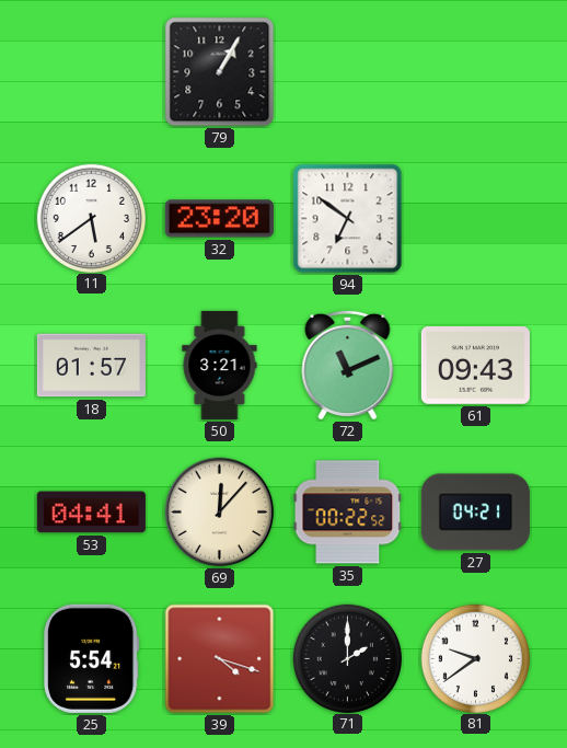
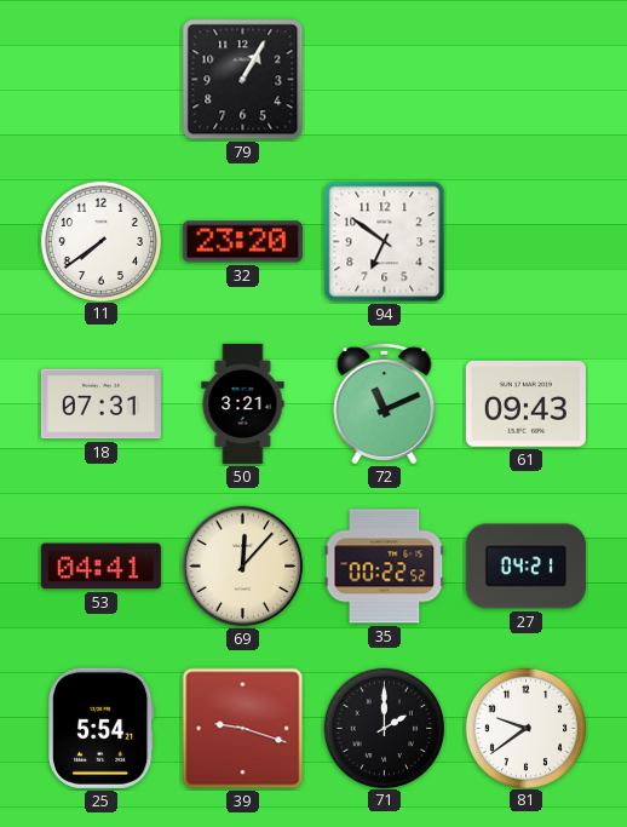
11: 5:39 -> 7:39
18: 01:57 -> 07:31
39: 4:18 -> 9:18
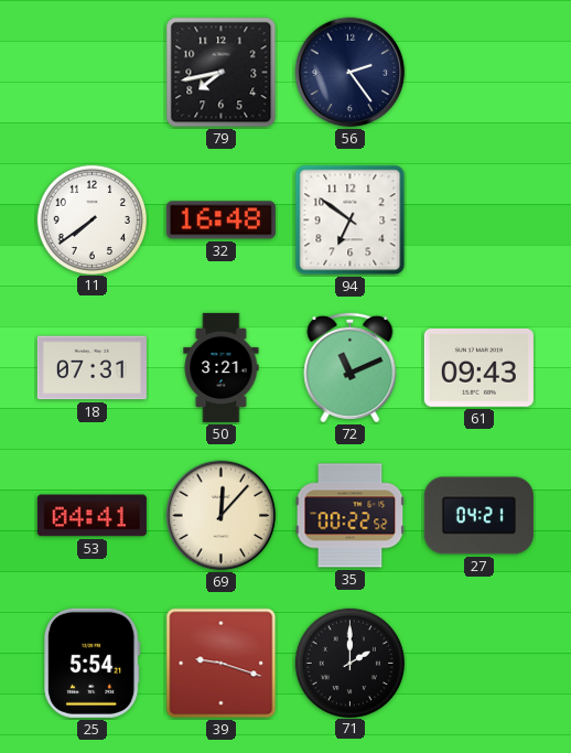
79: 1:05 -> 7:43
56: none -> 2:24
32: 23:20 -> 16:48
81: 9:39 -> none
